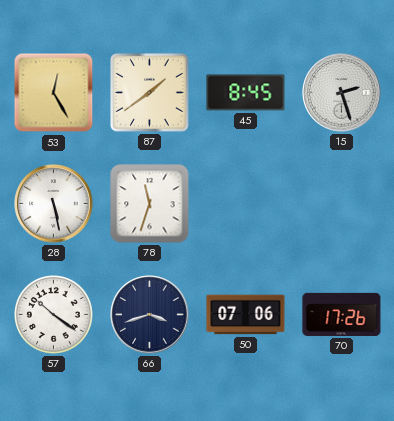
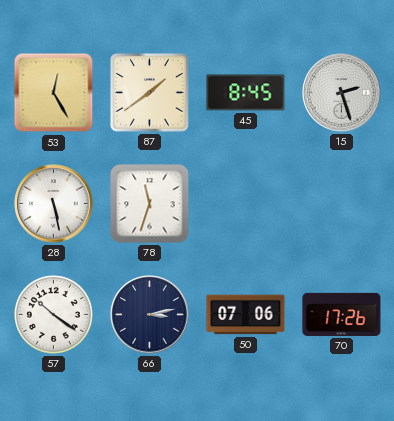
66: 3:42 -> 3:13
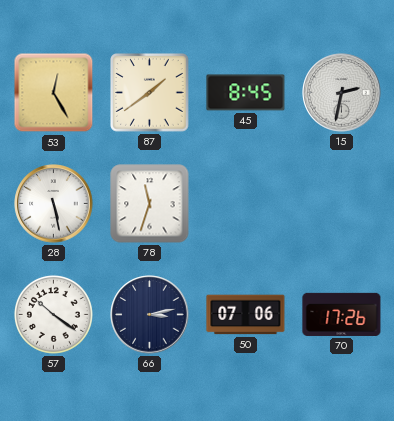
15: 2:27 -> 2:32
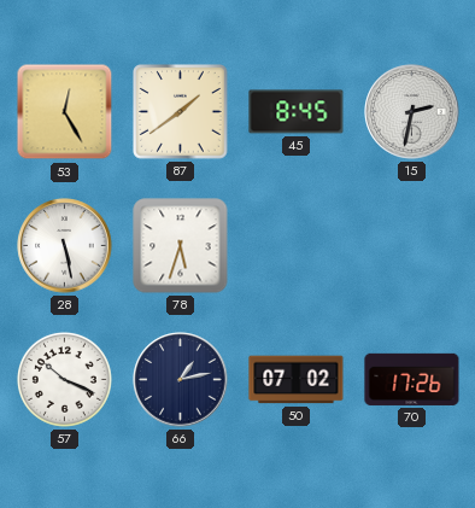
78: 11:33 -> 5:33
57: 10:21 -> 10:19
66: 3:13 -> 1:13
50: 07:06 -> 07:02
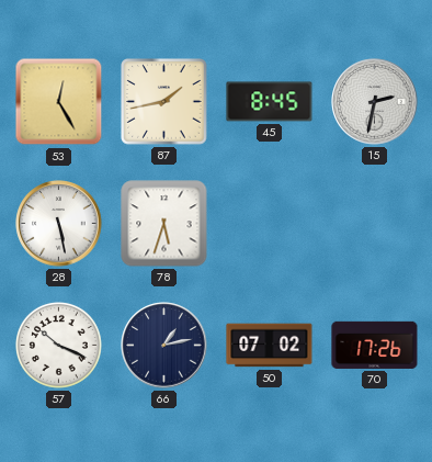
87: 1:39 -> 1:43
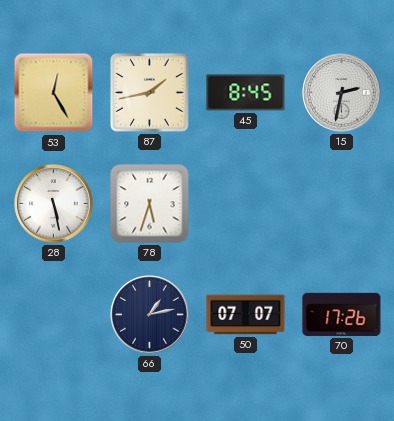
57: 10:19 -> none
50: 07:02 -> 07:07
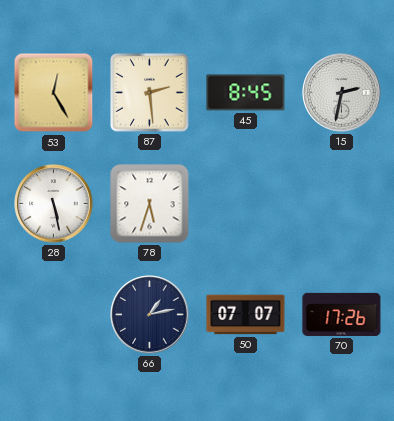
87: 1:43 -> 2:29
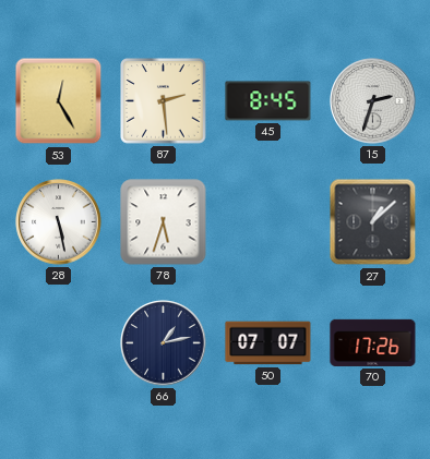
15: 2:32 -> 2:33
27: none -> 1:08
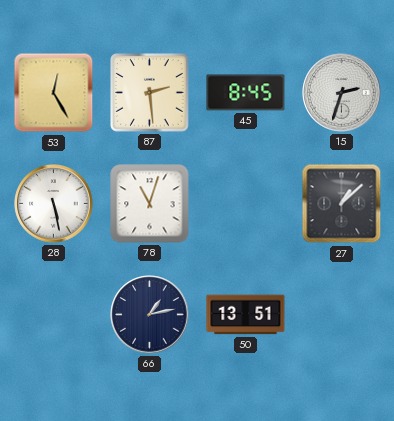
78: 5:33 -> 11:03
50: 07:07 -> 13:51
70: 17:26 -> none
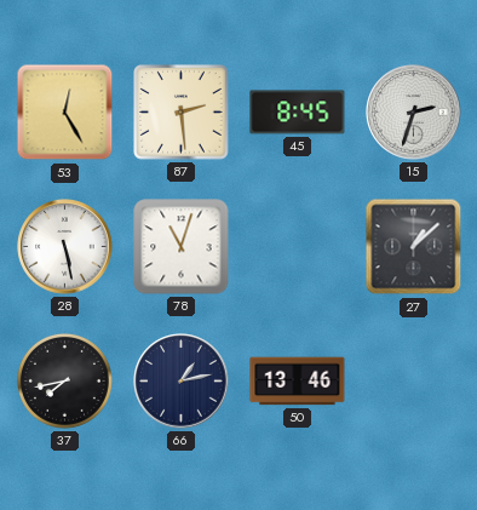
37: none -> 7:43
50: 13:51 -> 13:46
